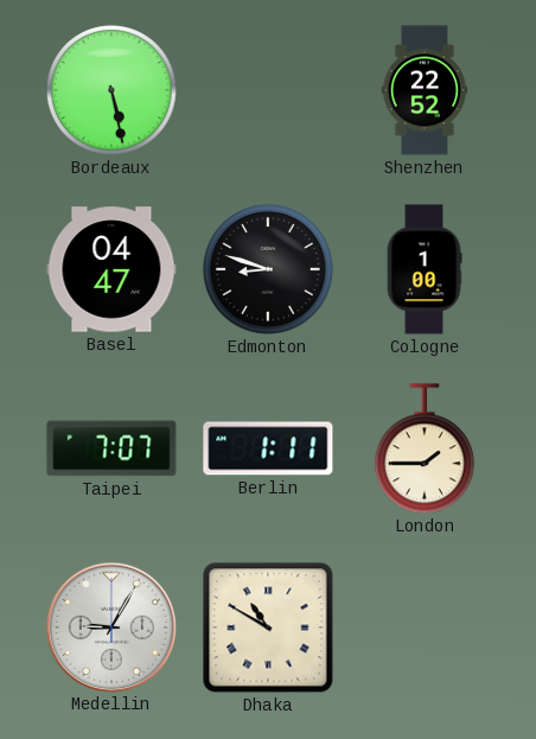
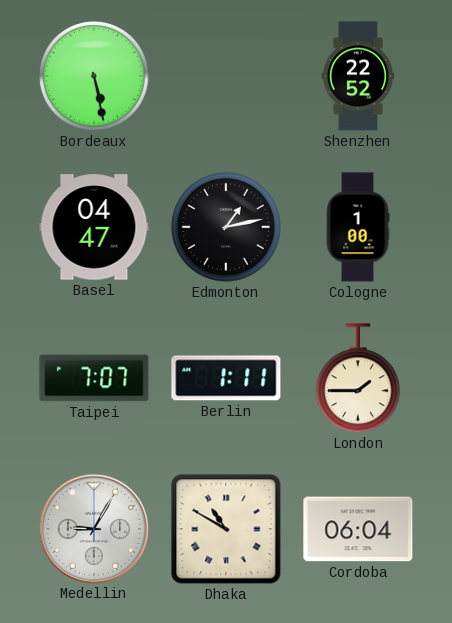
Edmonton: 8:48 -> 1:13
Cordoba: none -> 06:04
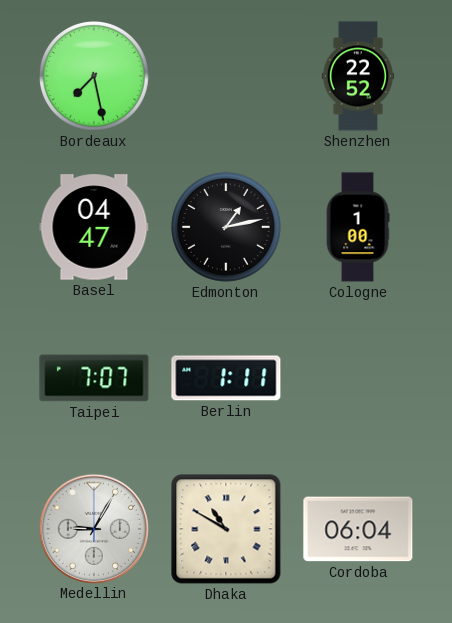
Bordeaux: 5:28 -> 7:28
London: 1:45 -> none
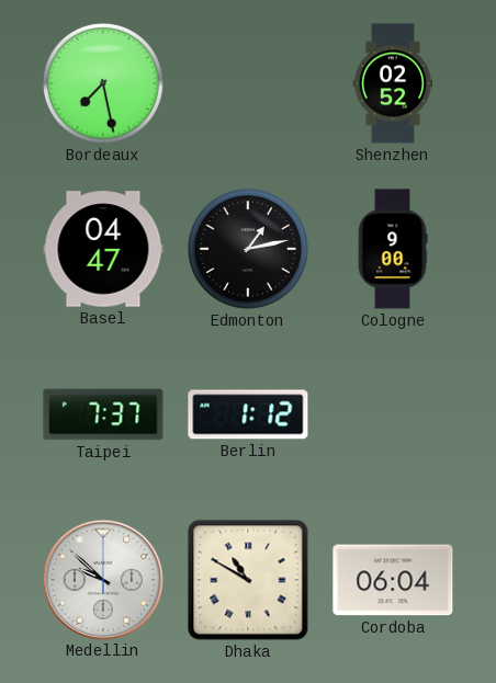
Shenzhen: 22:52 -> 02:52
Cologne: 1:00 -> 9:00
Taipei: 7:07 -> 7:37
Berlin: 1:11 -> 1:12
Medellin: 9:05 -> 9:52
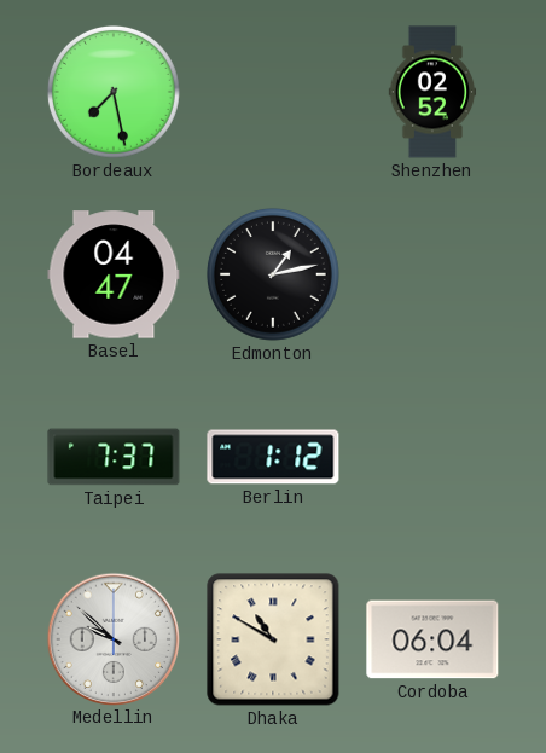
Cologne: 9:00 -> none
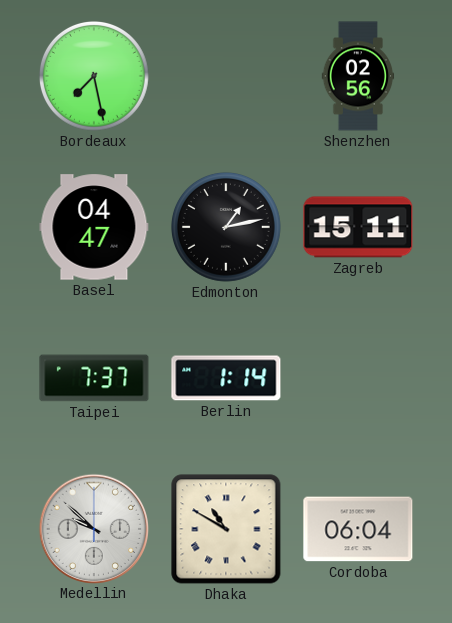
Shenzhen: 02:52 -> 02:56
Zagreb: none -> 15:11
Berlin: 1:12 -> 1:14
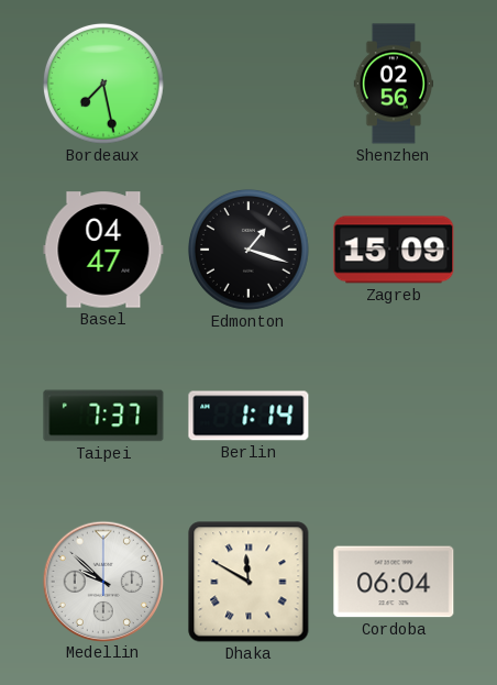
Edmonton: 1:13 -> 1:18
Zagreb: 15:11 -> 15:09
Dhaka: 10:50 -> 11:50
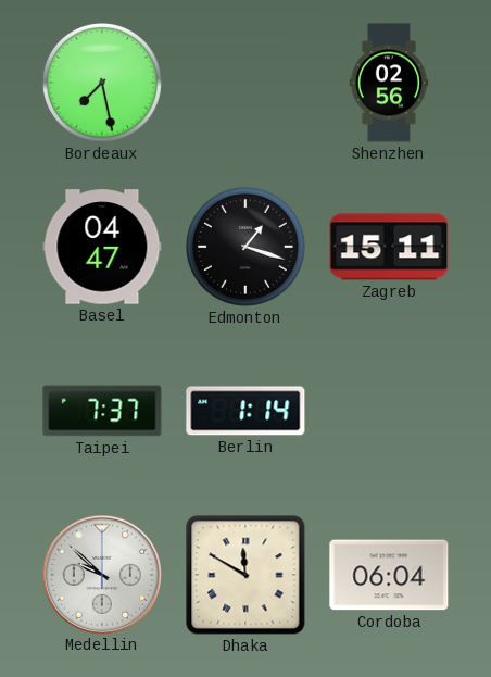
Zagreb: 15:09 -> 15:11
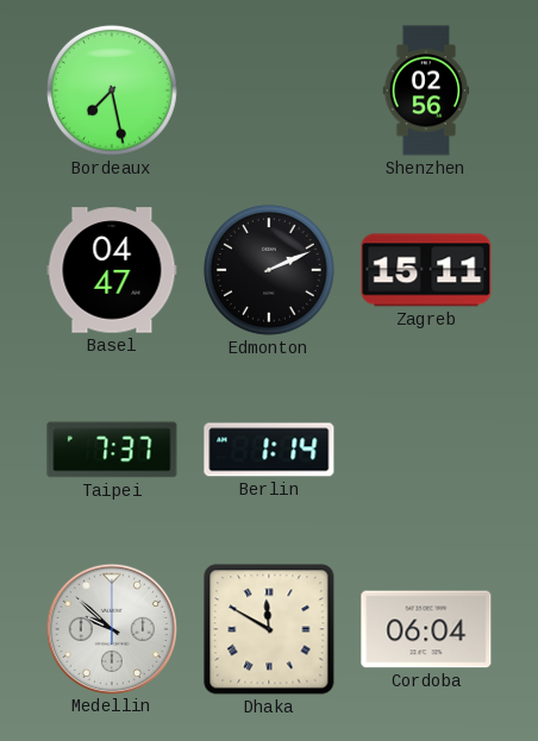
Edmonton: 1:18 -> 2:11
